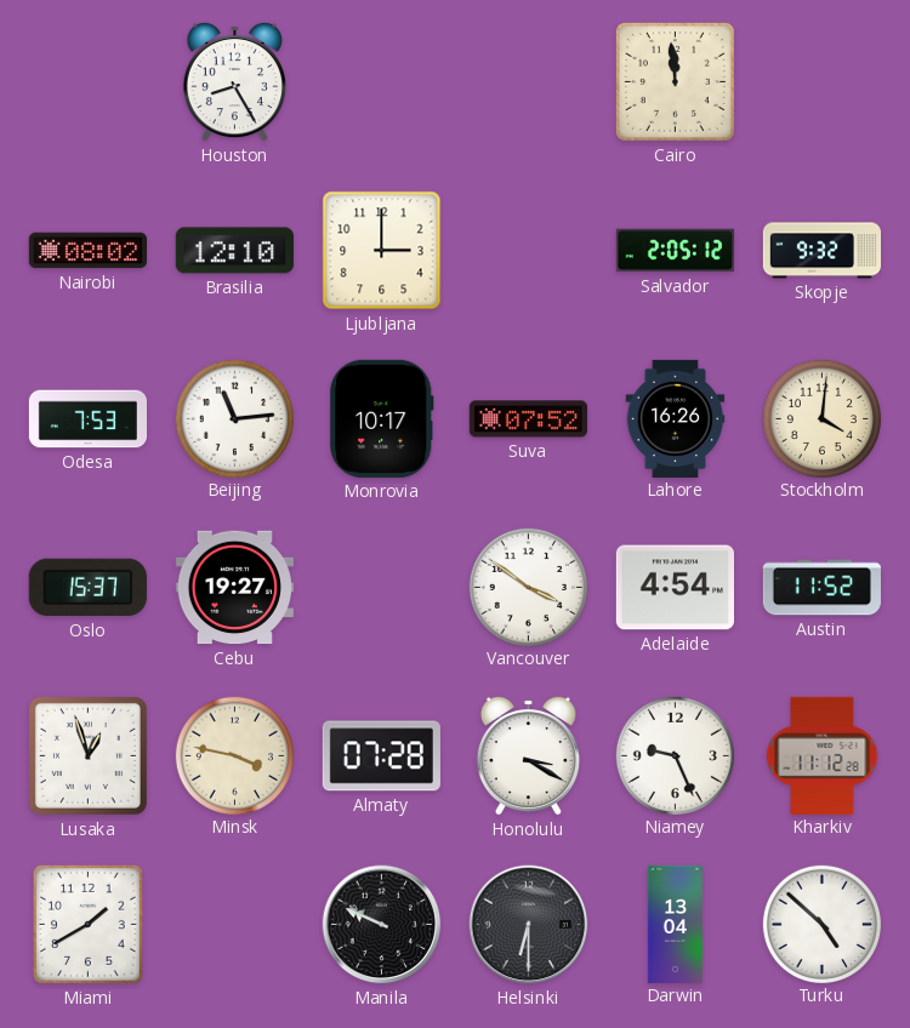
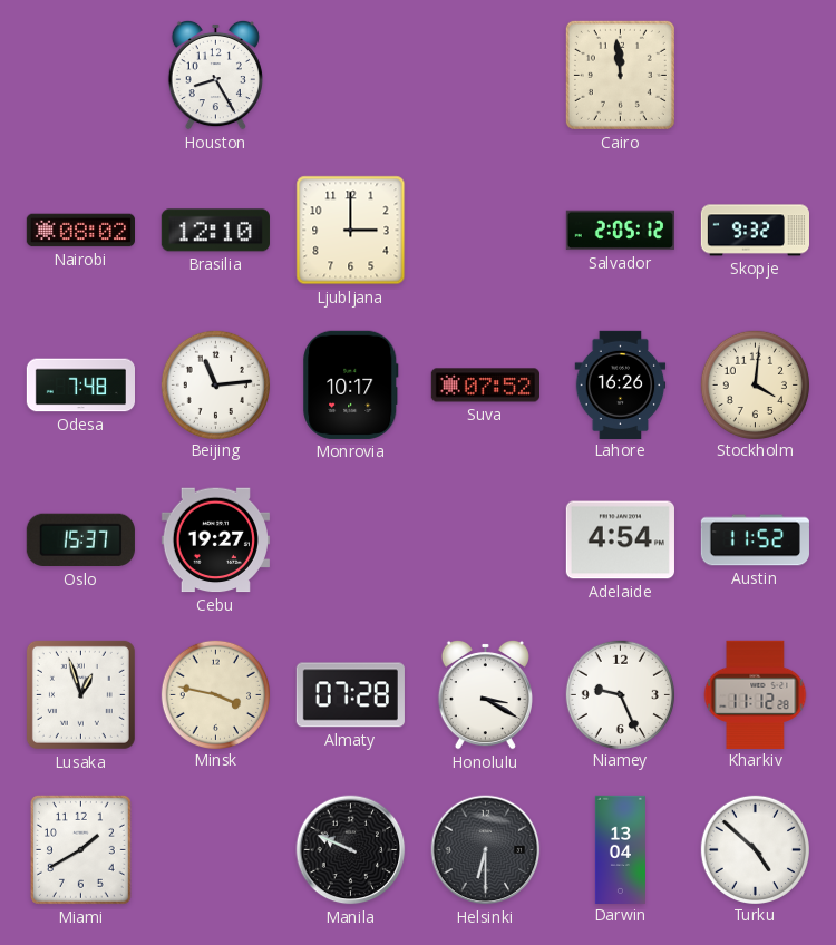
Odesa: 7:53 -> 7:48
Vancouver: 3:51 -> none
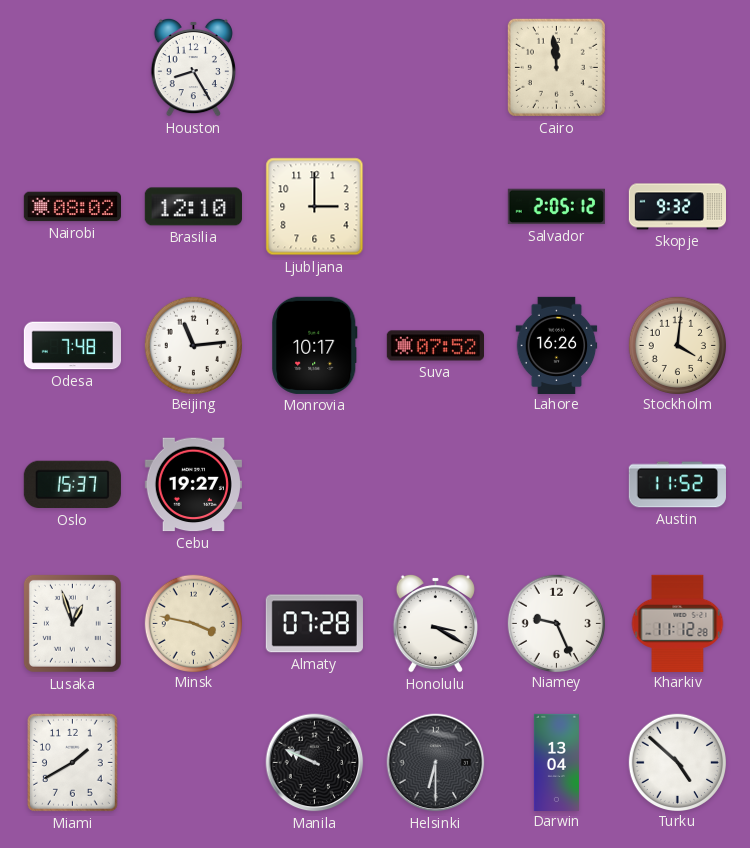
Adelaide: 4:54 -> none
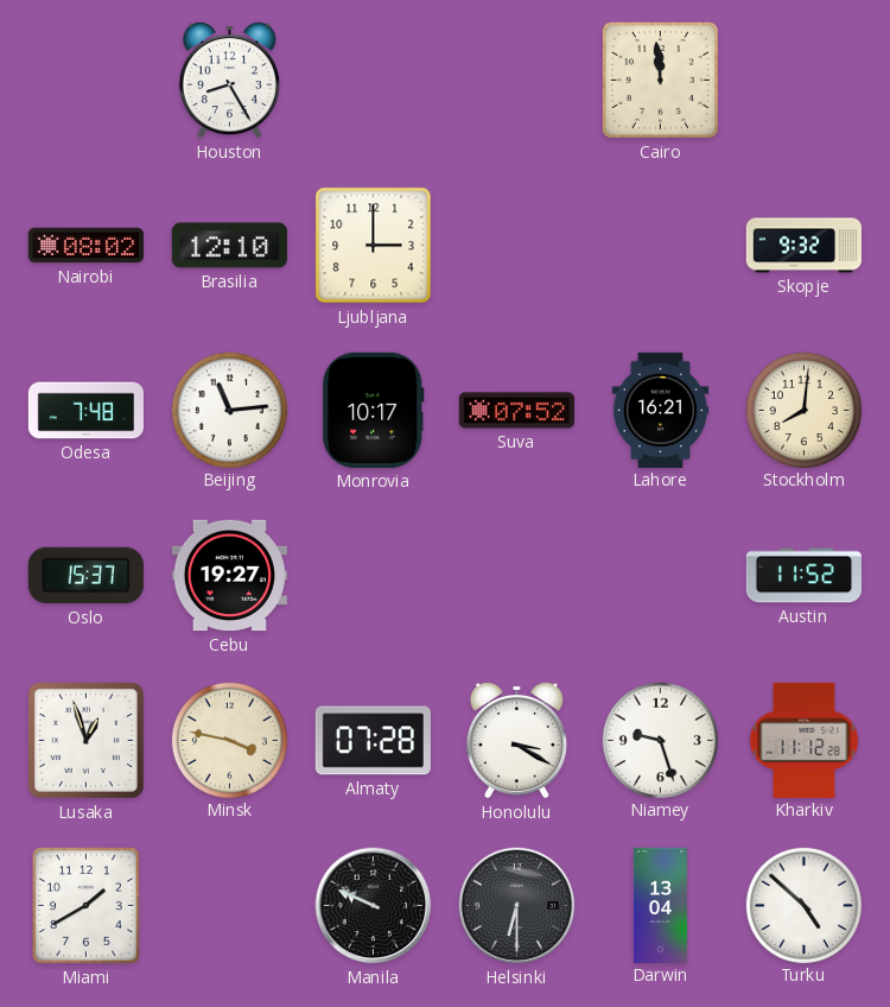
Salvador: 2:05 -> none
Lahore: 16:26 -> 16:21
Stockholm: 4:01 -> 8:01
Niamey: 9:26 -> 9:27
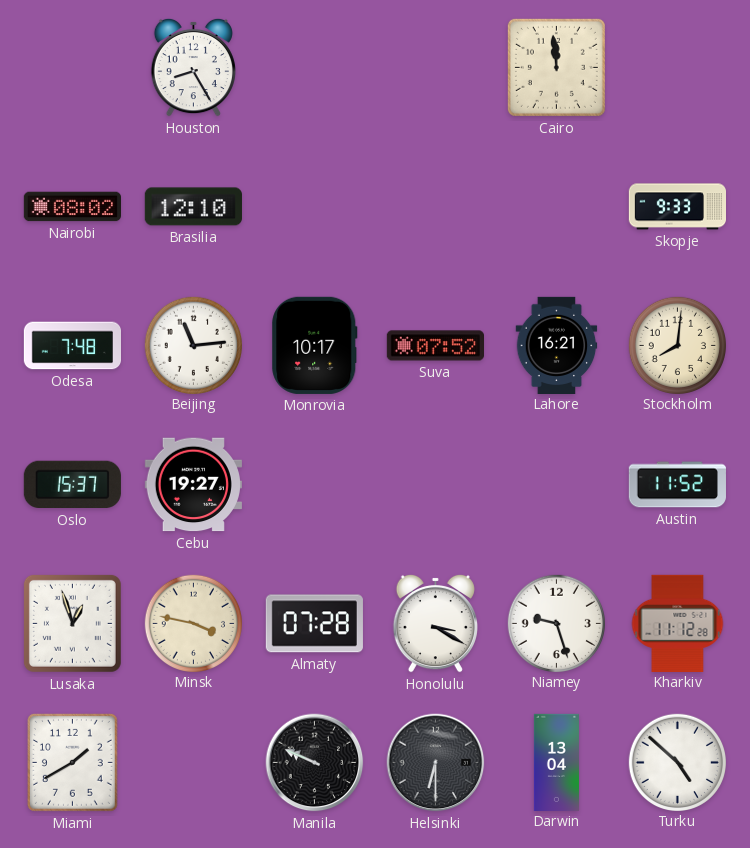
Ljubljana: 3:00 -> none
Skopje: 9:32 -> 9:33
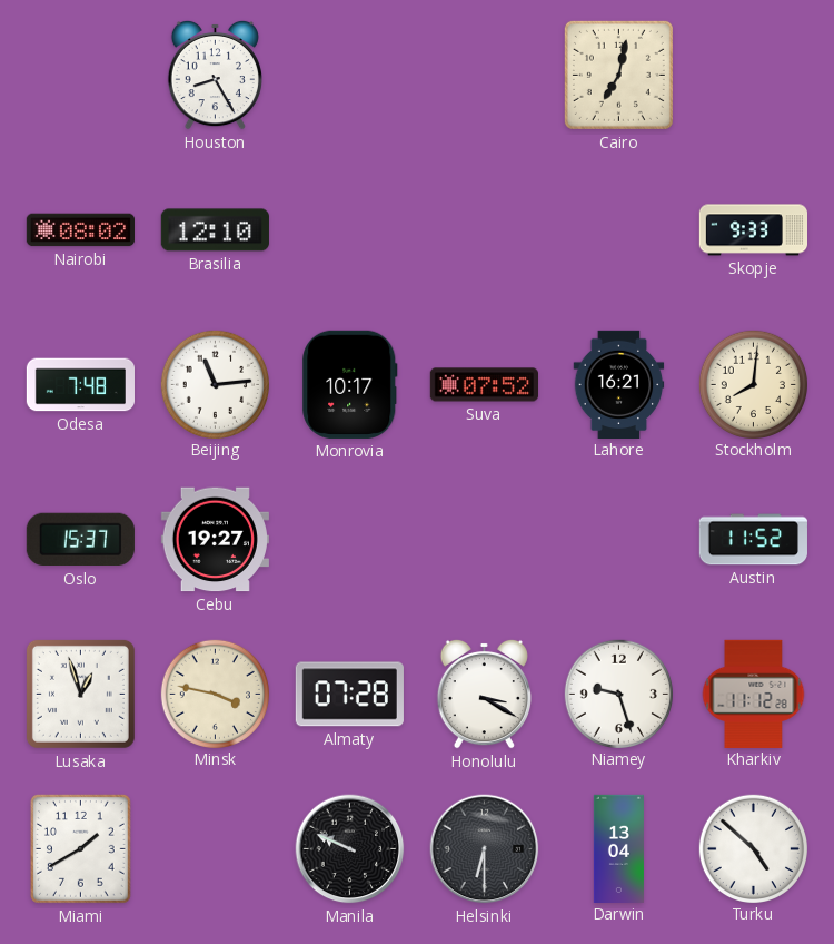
Cairo: 11:59 -> 7:02
